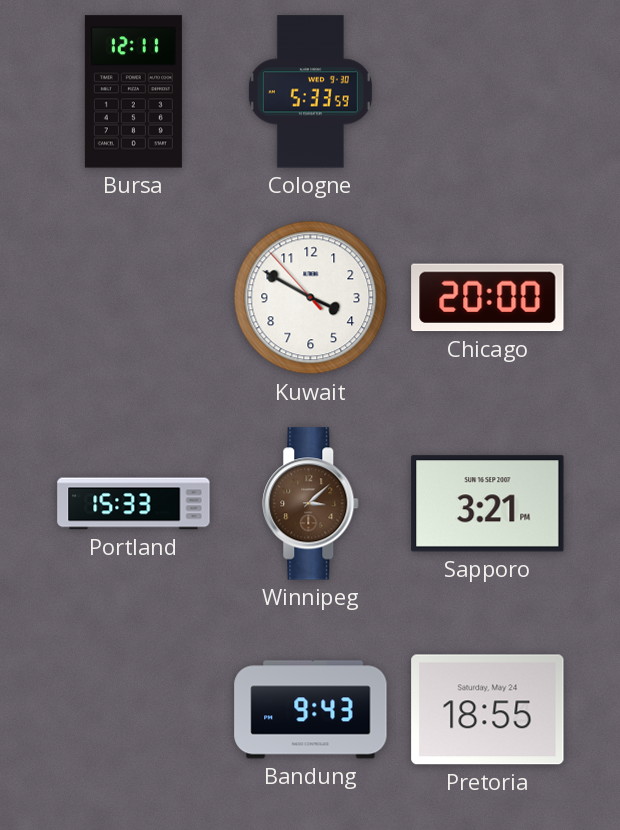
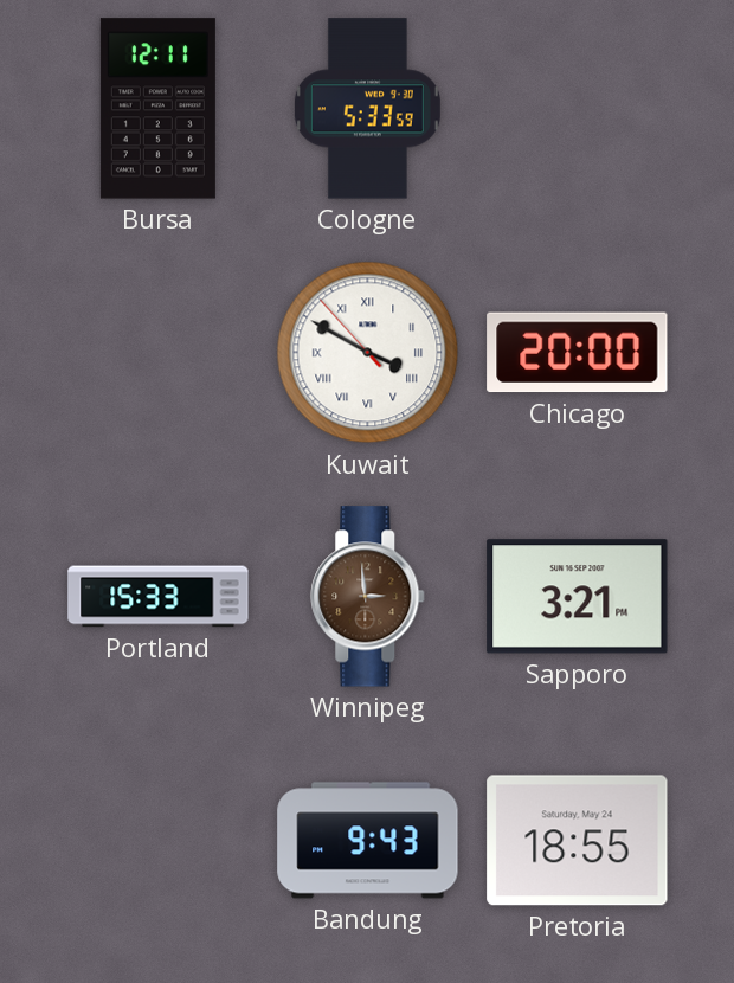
Kuwait numerals: Arabic -> Roman
Winnipeg: 3:08 -> 2:59
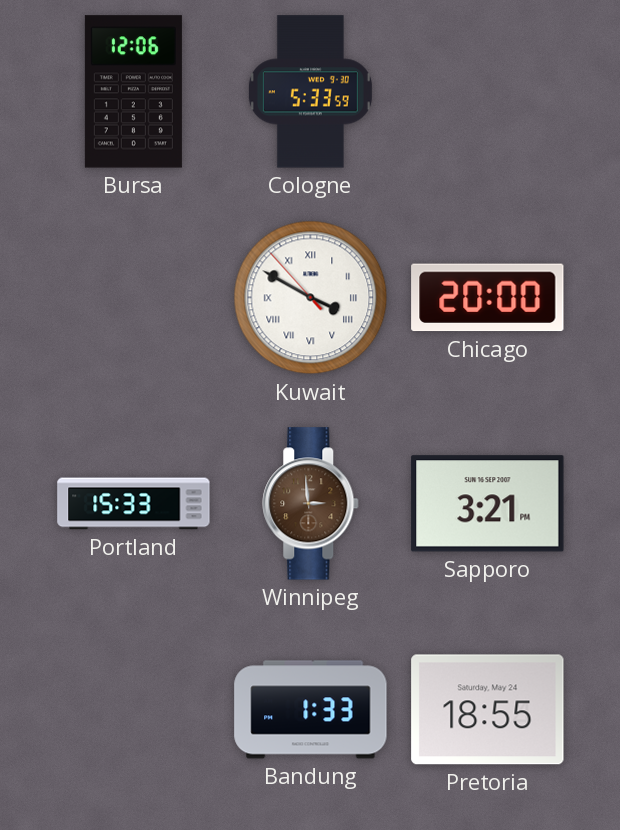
Bursa: 12:11 -> 12:06
Bandung: 9:43 -> 1:33
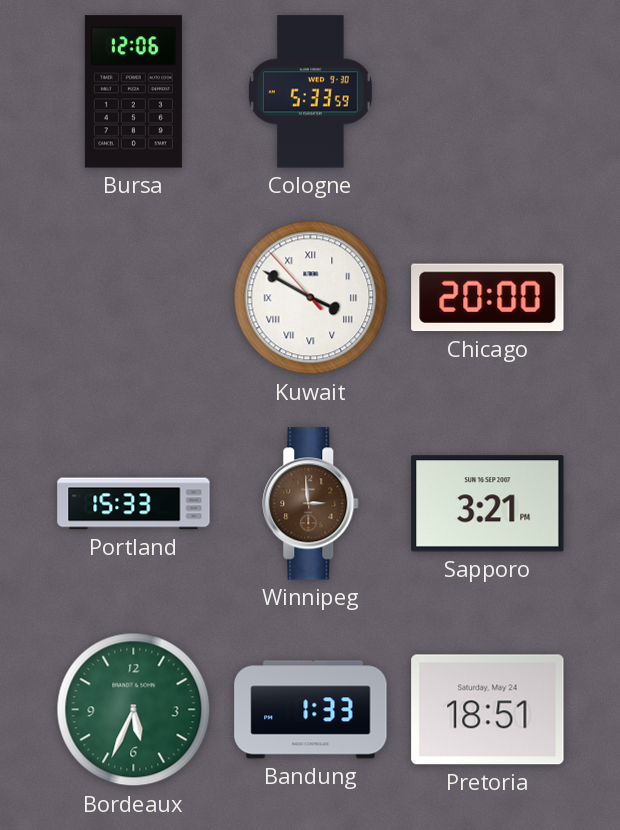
Bordeaux: none -> 5:34
Pretoria: 18:55 -> 18:51
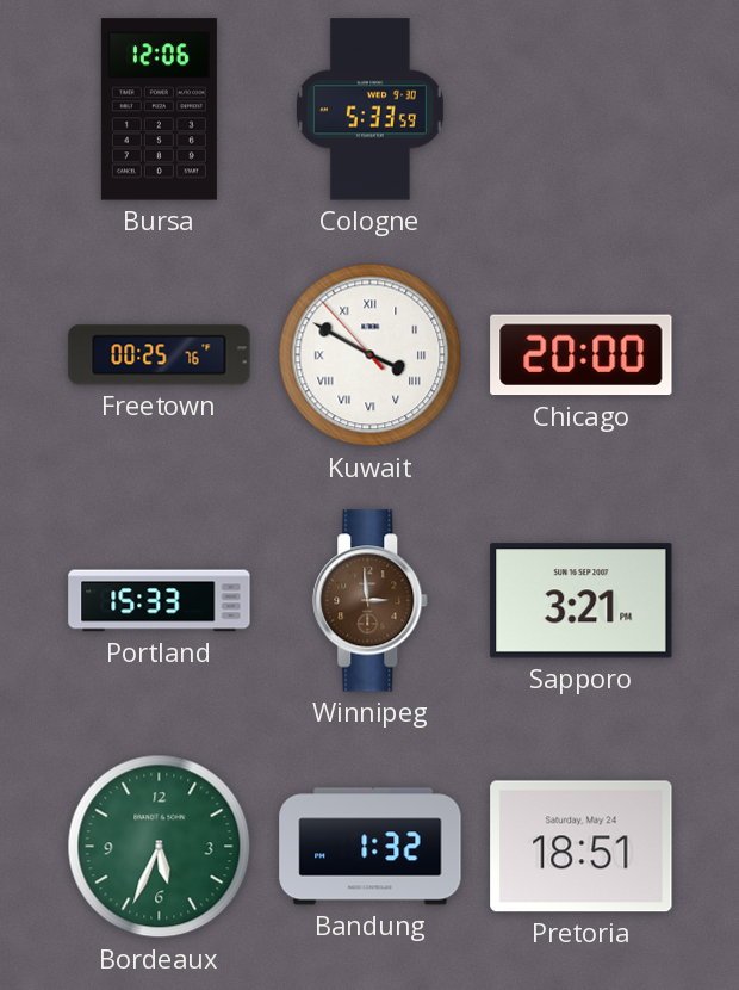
Freetown: none -> 00:25
Bandung: 1:33 -> 1:32
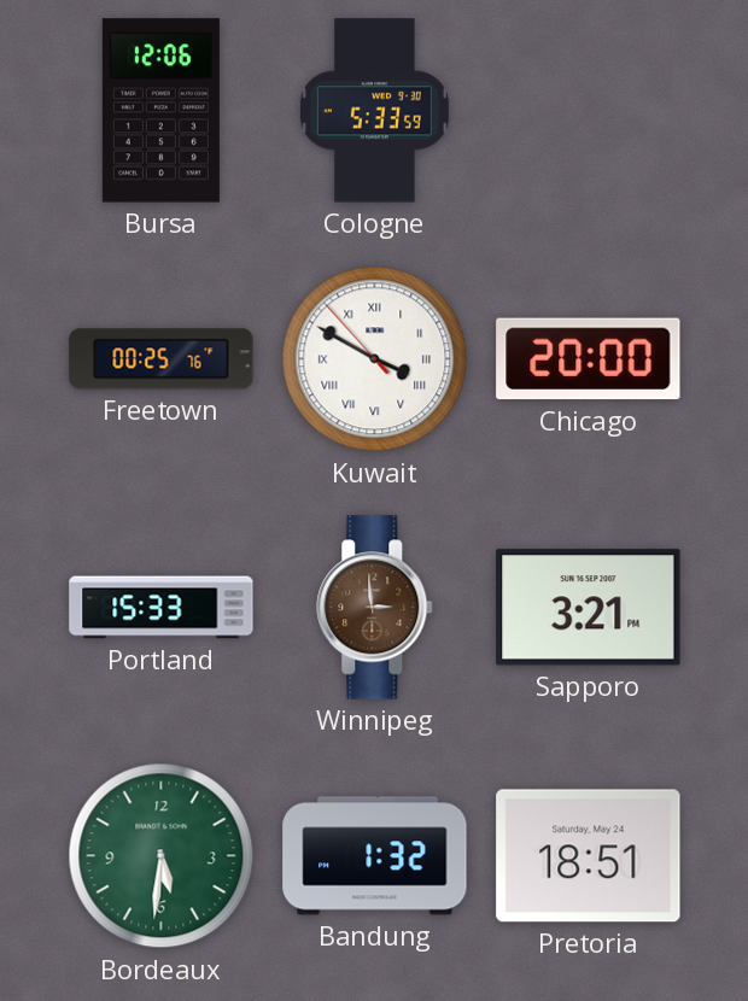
Bordeaux: 5:34 -> 5:31
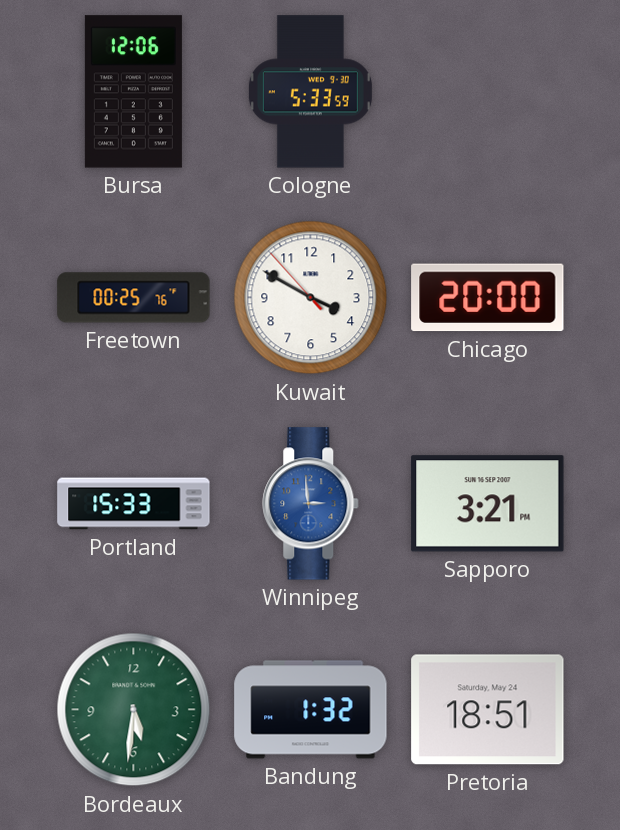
Kuwait numerals: Roman -> Arabic
Winnipeg dial: brown -> blue
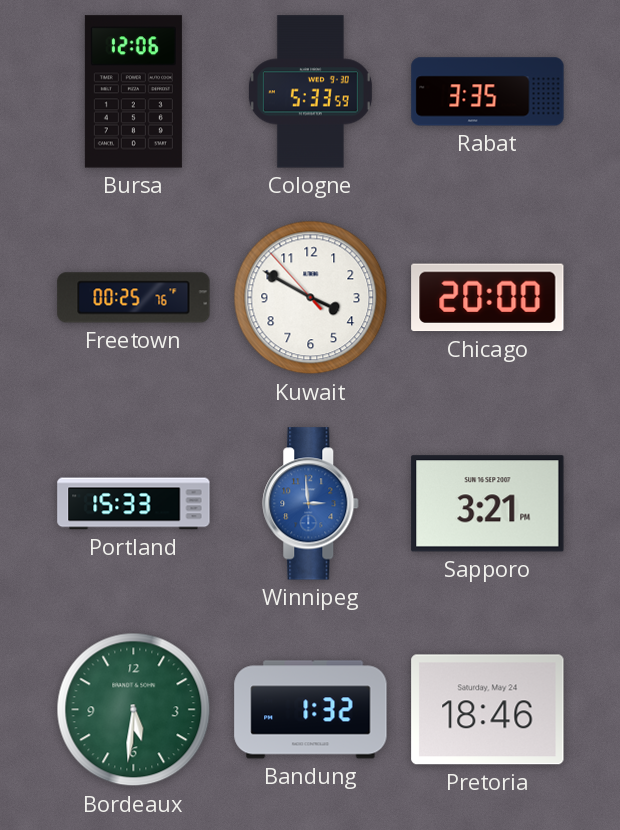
Rabat: none -> 3:35
Pretoria: 18:51 -> 18:46
